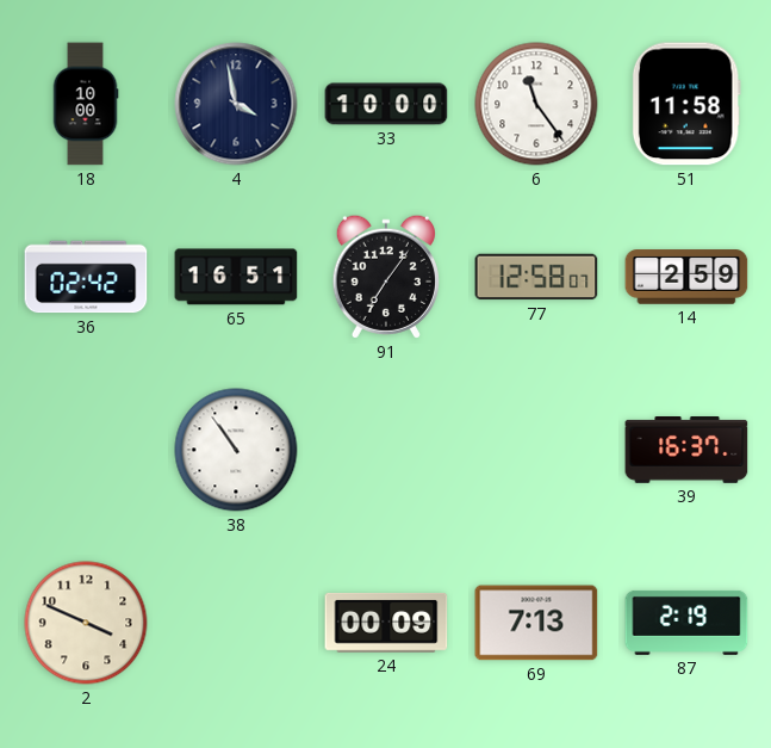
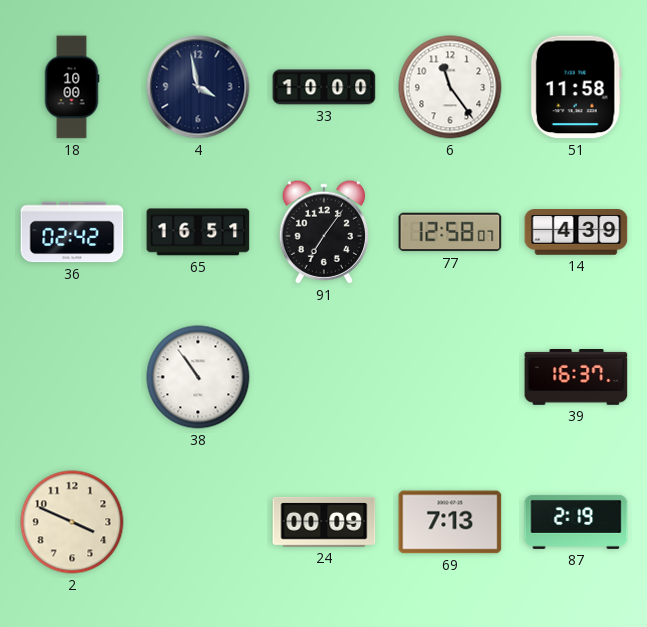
14: 2:59 -> 4:39
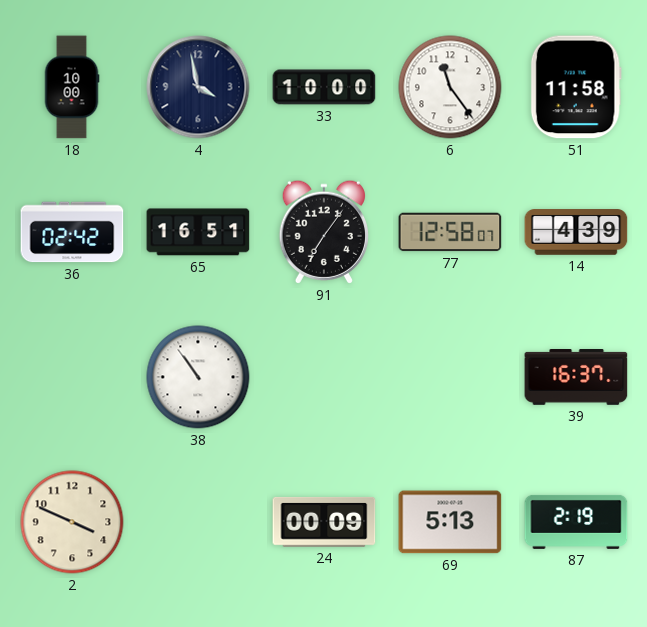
69: 7:13 -> 5:13
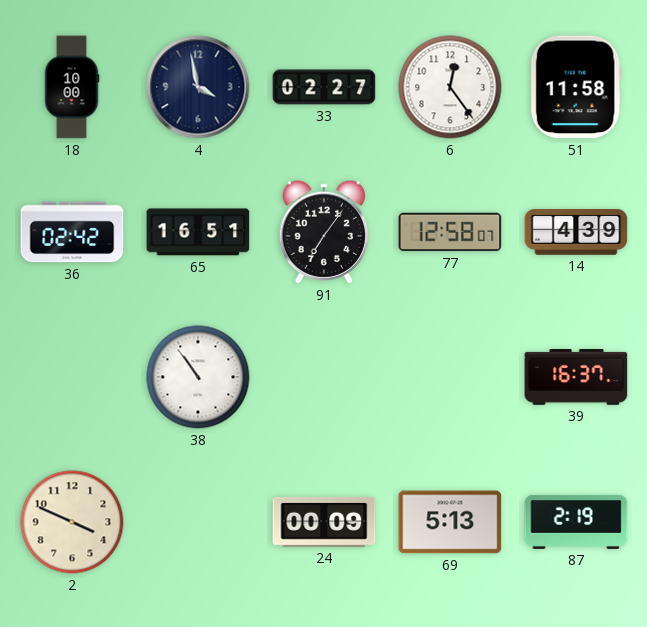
33: 10:00 -> 02:27
6: 11:24 -> 12:24
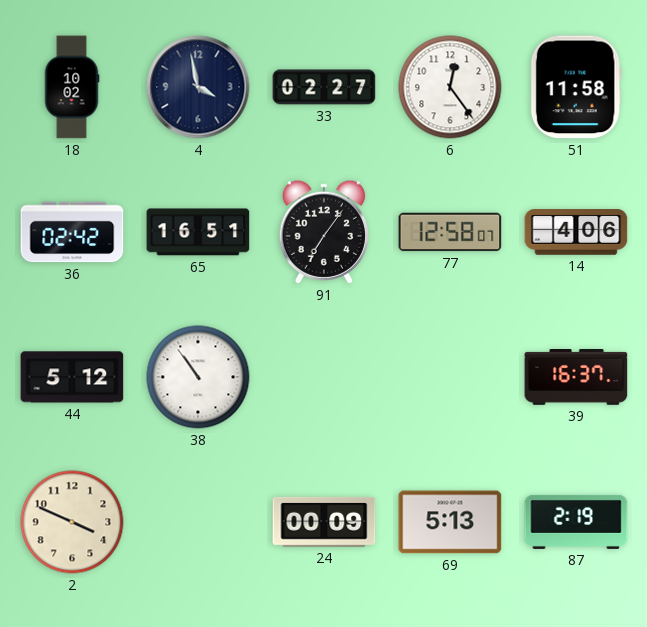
18: 10:00 -> 10:02
14: 4:39 -> 4:06
44: none -> 5:12
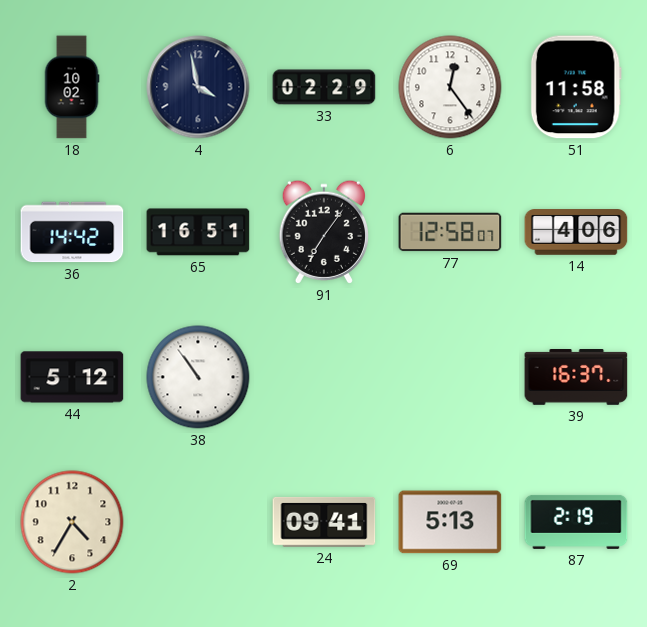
33: 02:27 -> 02:29
36: 02:42 -> 14:42
2: 3:49 -> 4:35
24: 00:09 -> 09:41
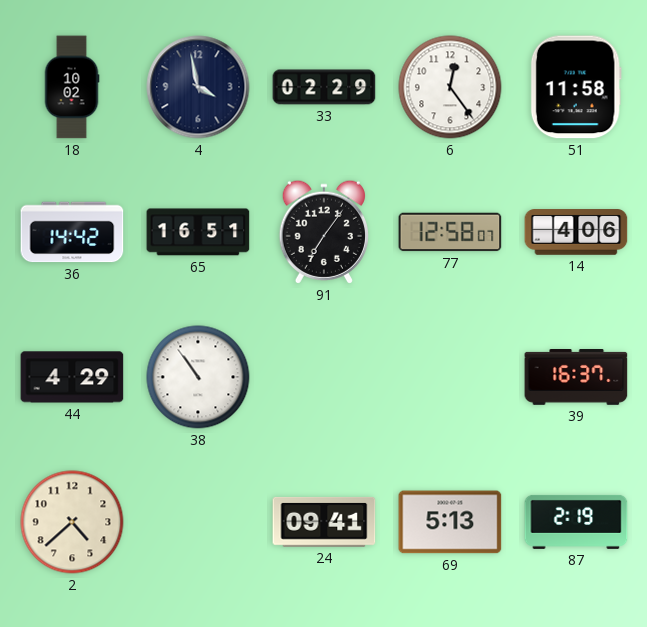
44: 5:12 -> 4:29
2: 4:35 -> 4:38
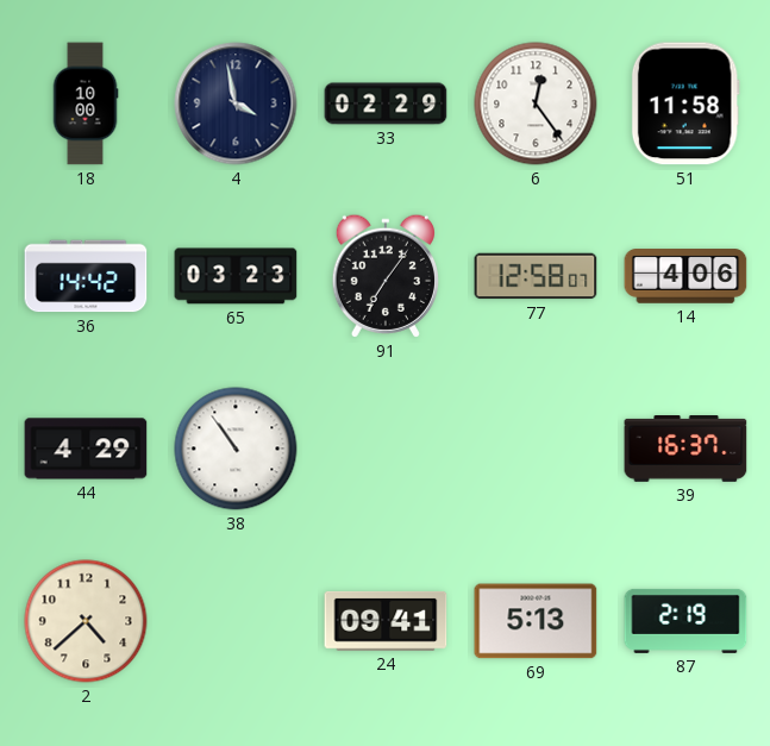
18: 10:02 -> 10:00
65: 16:51 -> 03:23
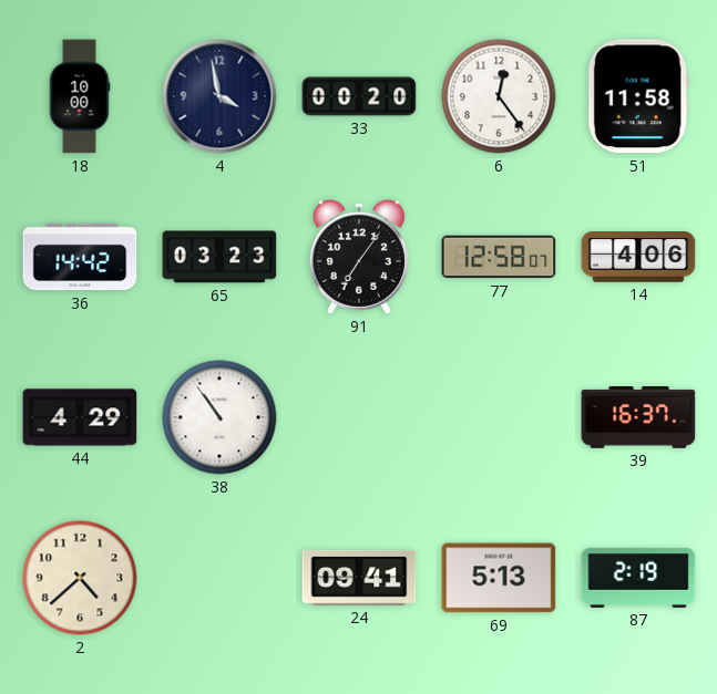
33: 02:29 -> 00:20
